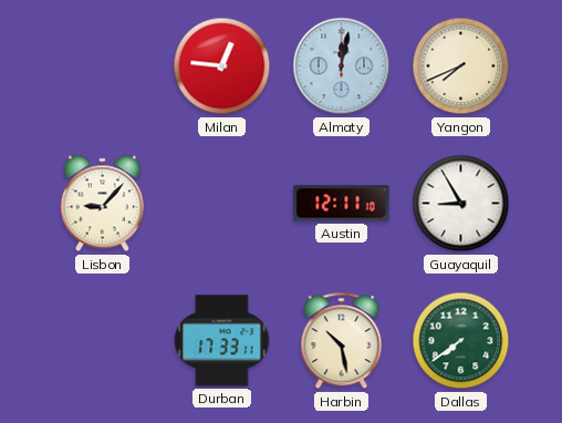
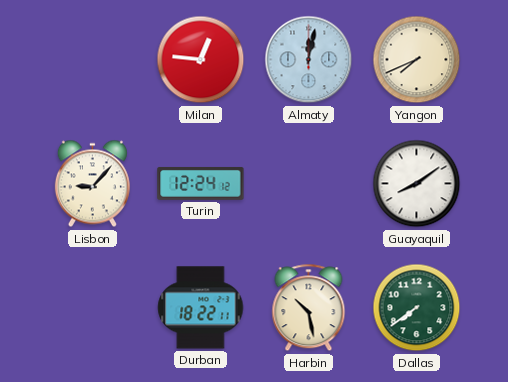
Turin: none -> 12:24
Austin: 12:11 -> none
Guayaquil: 8:55 -> 8:09
Durban: 17:33 -> 18:22
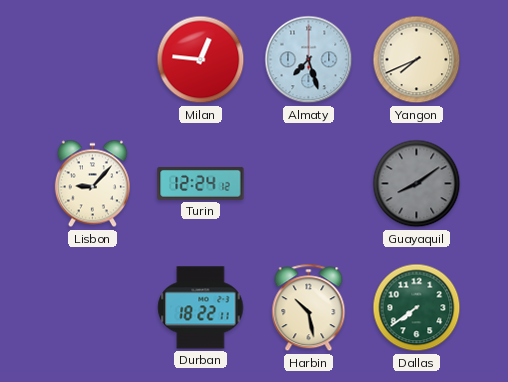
Almaty: 12:02 -> 7:27
Guayaquil dial: white -> grey
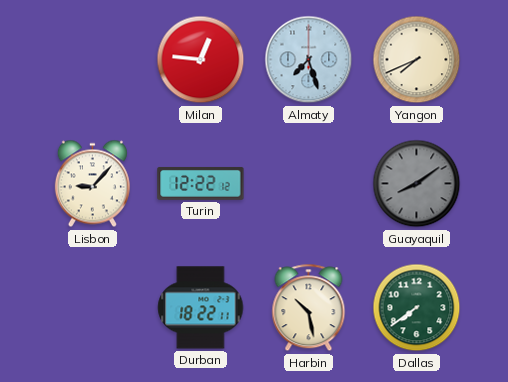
Turin: 12:24 -> 12:22
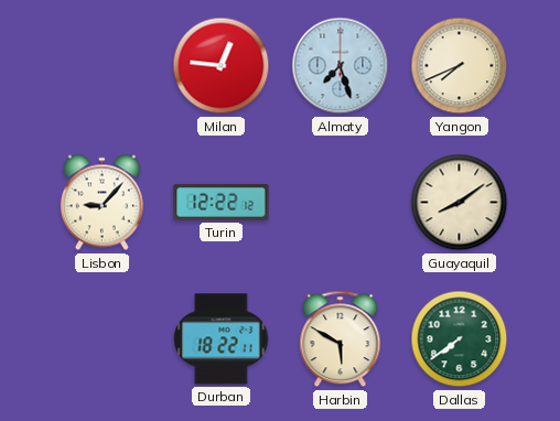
Guayaquil dial: grey -> cream
Harbin: 10:28 -> 5:50
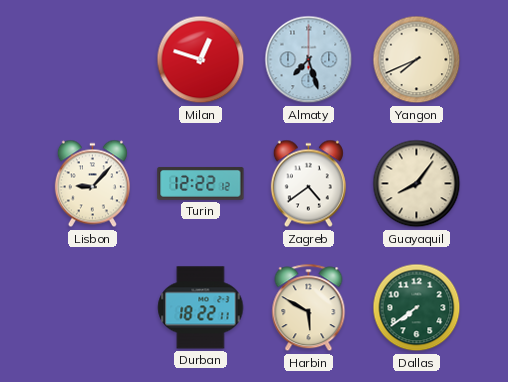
Milan: 12:46 -> 12:48
Zagreb: none -> 4:39
Guayaquil: 8:09 -> 8:06
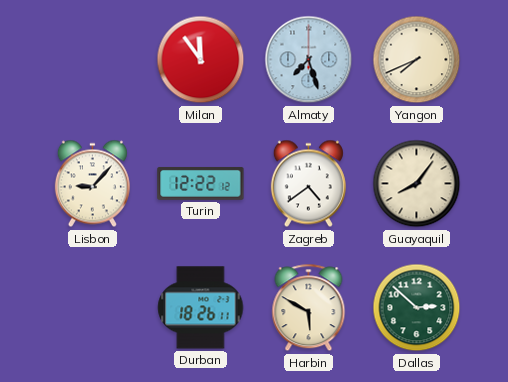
Milan: 12:48 -> 11:54
Durban: 18:22 -> 18:26
Dallas: 7:39 -> 2:52
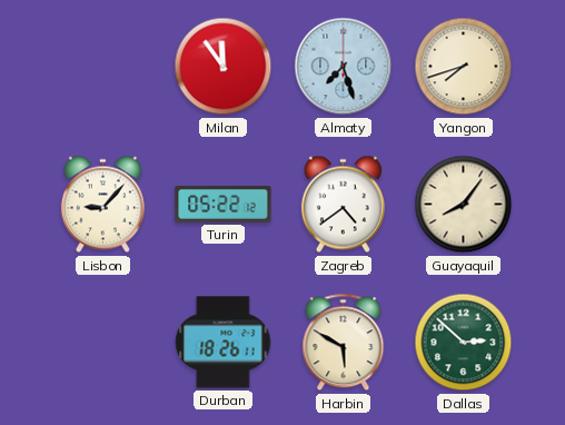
Yangon: 7:41 -> 7:42
Turin: 12:22 -> 05:22
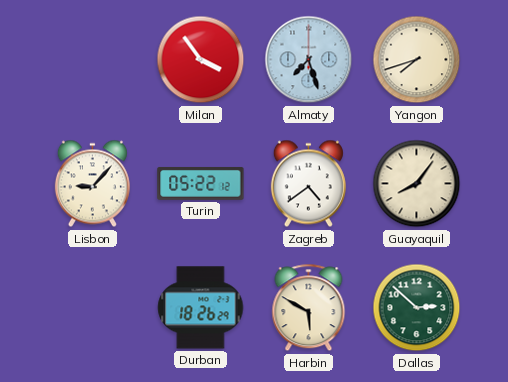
Milan: 11:54 -> 3:54
Durban: 18:26:11 -> 18:26:29
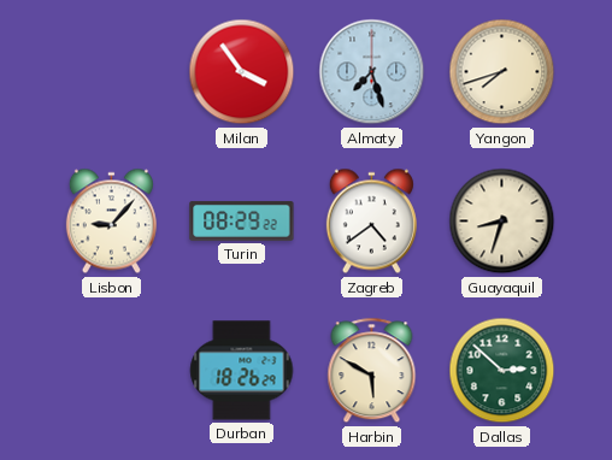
Turin: 05:22 -> 08:29
Guayaquil: 8:06 -> 8:33
